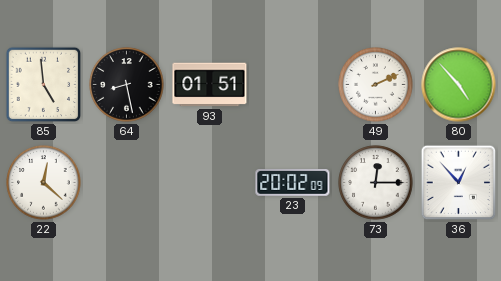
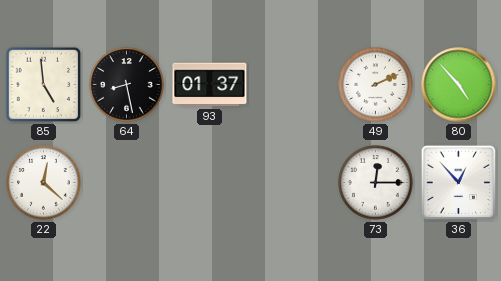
93: 01:51 -> 01:37
23: 20:02 -> none
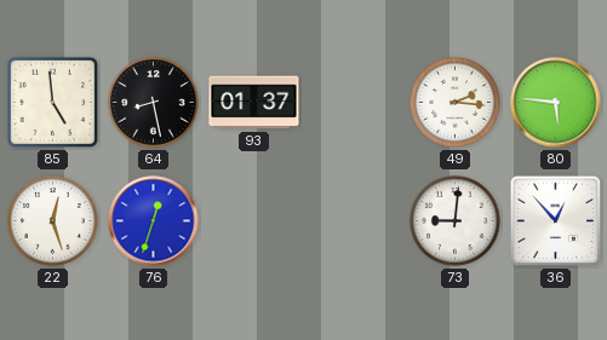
49: 2:11 -> 2:16
80: 4:53 -> 5:46
22: 12:22 -> 12:27
76: none -> 12:33
73: 12:15 -> 9:01
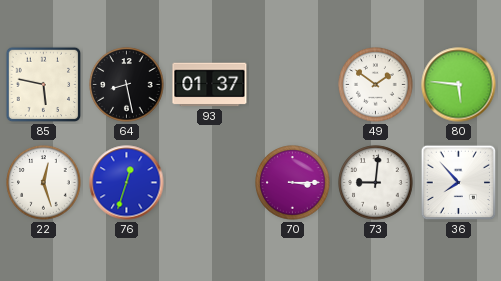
85: 4:59 -> 5:47
49: 2:16 -> 1:51
70: none -> 3:15
36: 12:53 -> 7:53
